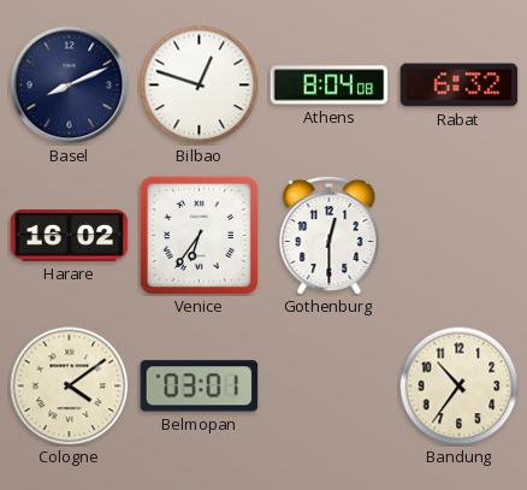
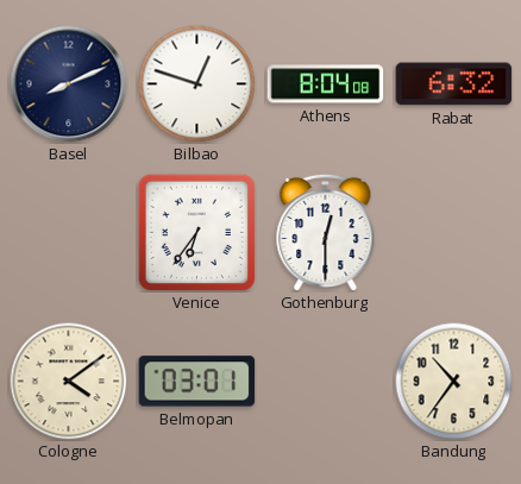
Harare: 16:02 -> none
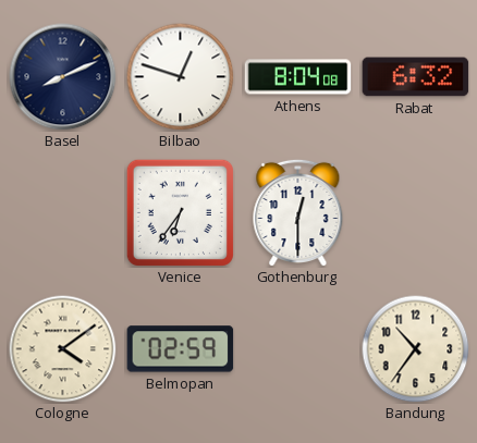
Belmopan: 03:01 -> 02:59
